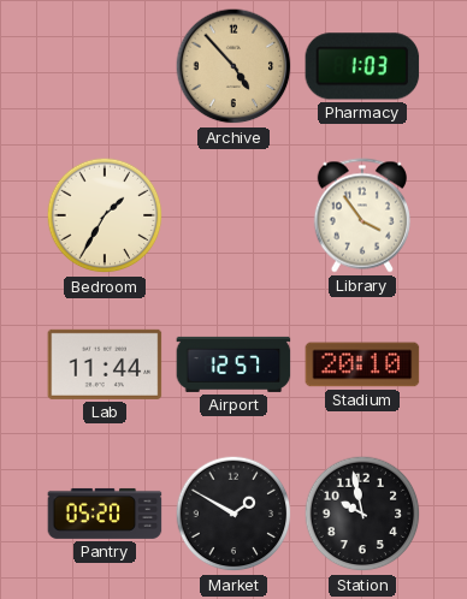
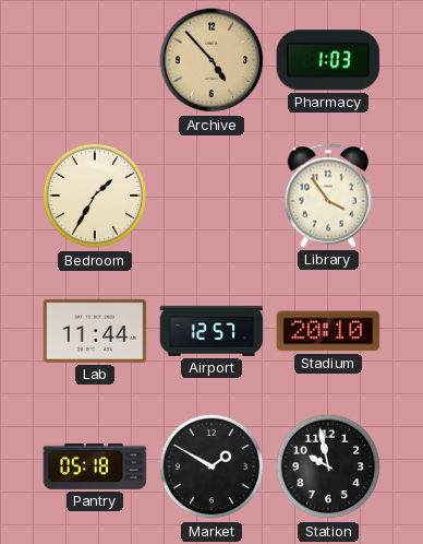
Pantry: 05:20 -> 05:18
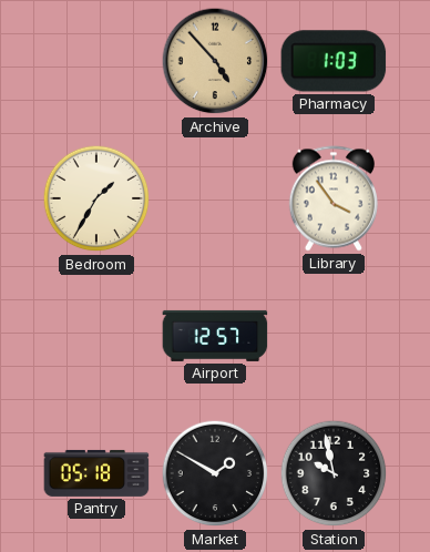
Lab: 11:44 -> none
Stadium: 20:10 -> none
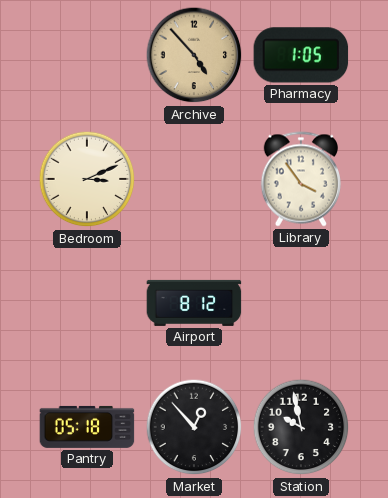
Pharmacy: 1:03 -> 1:05
Bedroom: 1:35 -> 3:11
Airport: 12:57 -> 8:12
Market: 1:50 -> 12:53
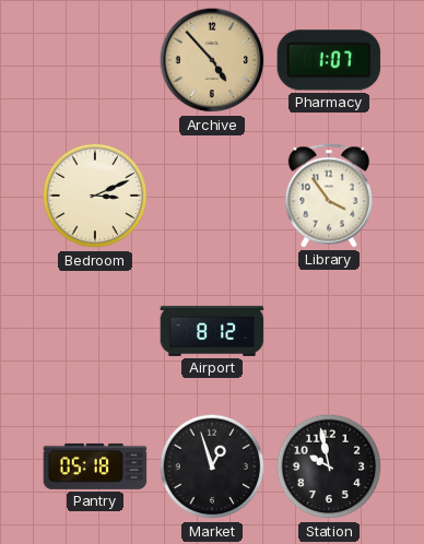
Pharmacy: 1:05 -> 1:07
Market: 12:53 -> 12:57
